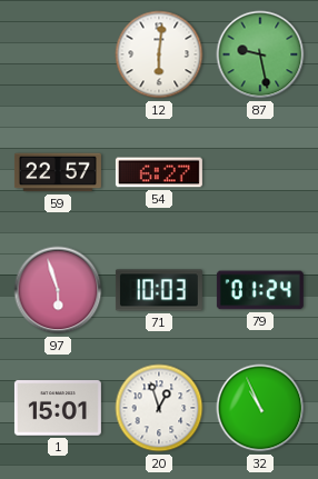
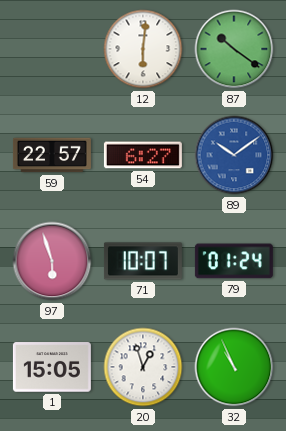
87: 9:28 -> 10:21
89: none -> 10:09
71: 10:03 -> 10:07
1: 15:01 -> 15:05
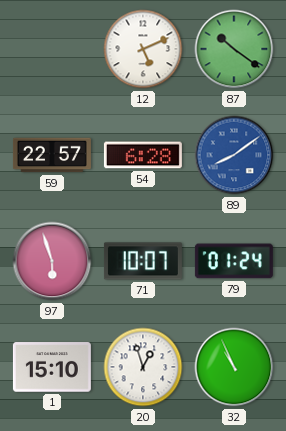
12: 6:01 -> 5:11
54: 6:27 -> 6:28
89: 10:09 -> 8:09
1: 15:05 -> 15:10
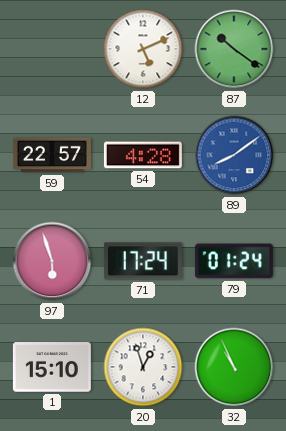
54: 6:28 -> 4:28
71: 10:07 -> 17:24
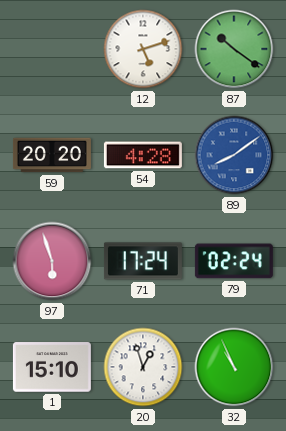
12: 5:11 -> 5:12
59: 22:57 -> 20:20
79: 01:24 -> 02:24
